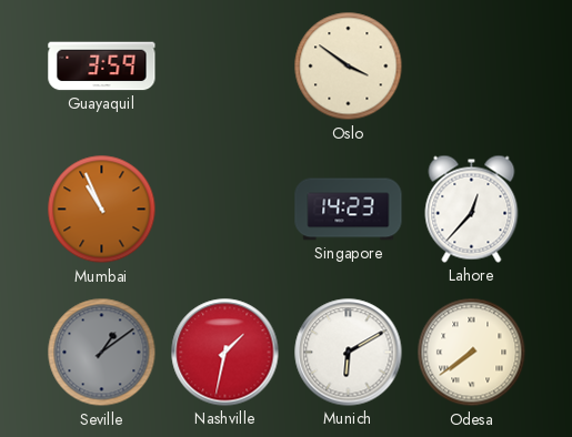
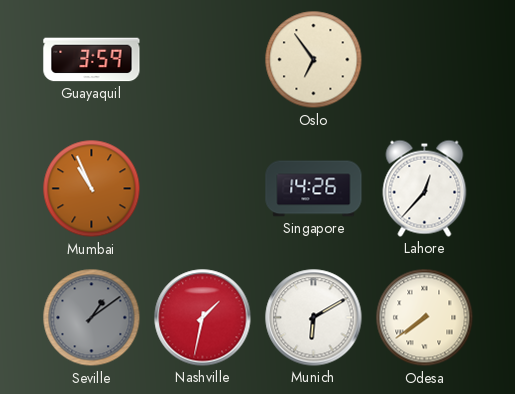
Oslo: 3:51 -> 6:54
Singapore: 14:23 -> 14:26
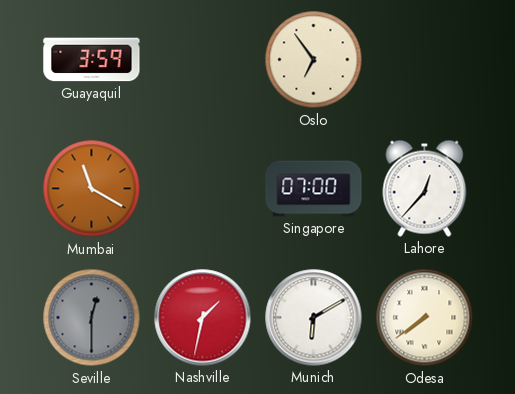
Mumbai: 10:56 -> 11:20
Singapore: 14:26 -> 07:00
Seville: 1:09 -> 12:30
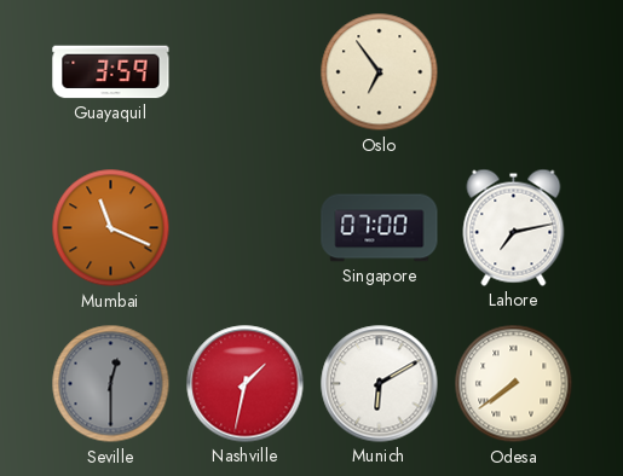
Mumbai: 11:20 -> 11:19
Lahore: 12:37 -> 7:13
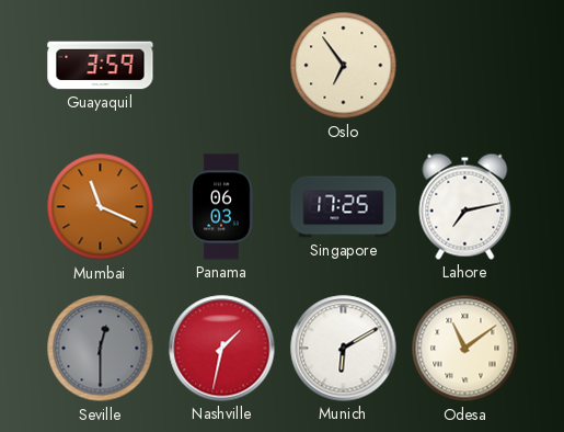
Panama: none -> 06:03
Singapore: 07:00 -> 17:25
Odesa: 7:39 -> 11:09
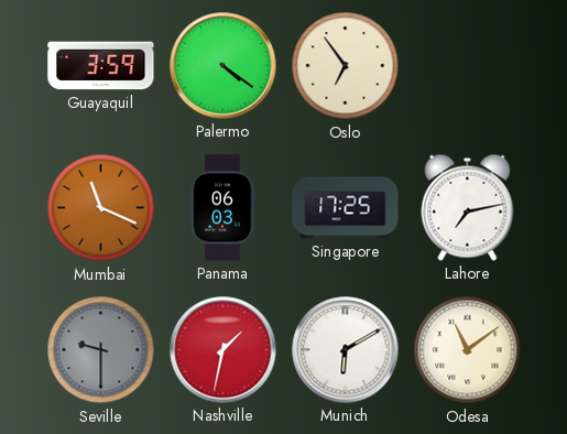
Palermo: none -> 4:21
Seville: 12:30 -> 9:30
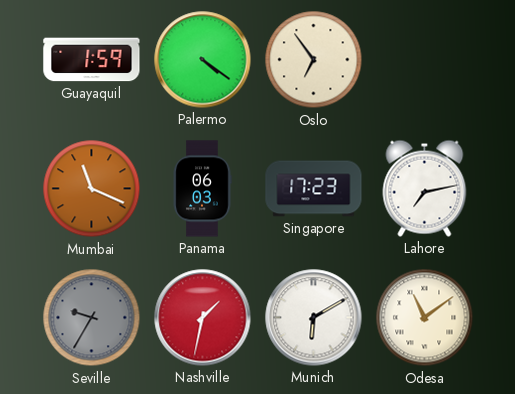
Guayaquil: 3:59 -> 1:59
Singapore: 17:25 -> 17:23
Seville: 9:30 -> 9:35
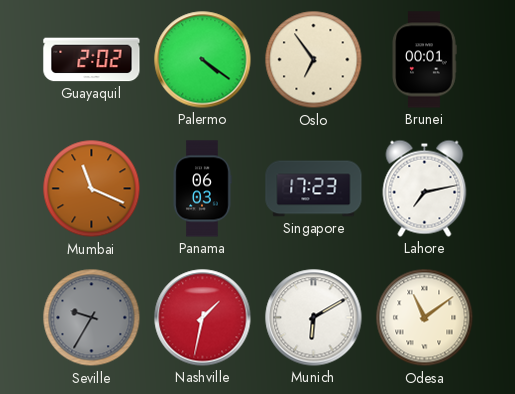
Guayaquil: 1:59 -> 2:02
Brunei: none -> 00:01
